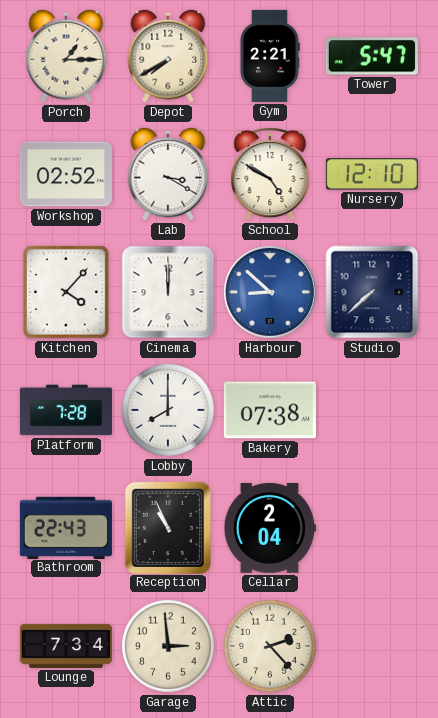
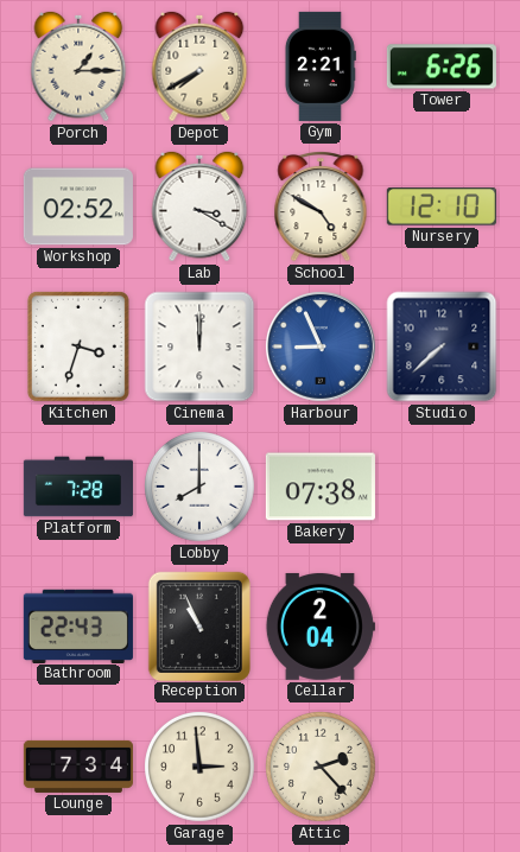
Tower: 5:47 -> 6:26
Kitchen: 4:07 -> 3:33
Harbour: 8:52 -> 8:56
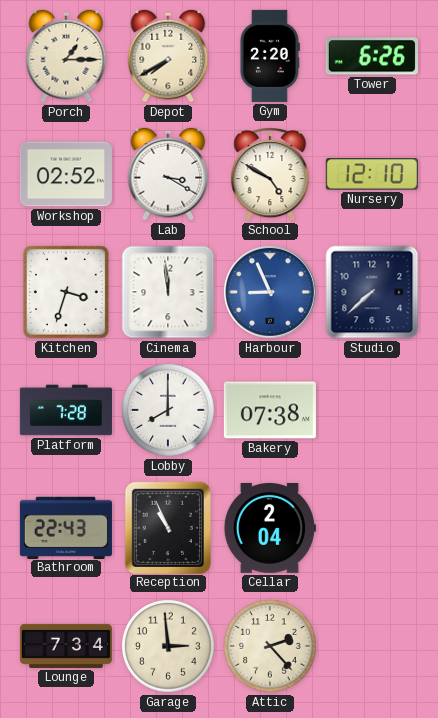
Gym: 2:21 -> 2:20
Cinema: 12:00 -> 11:59
